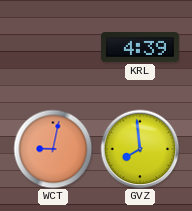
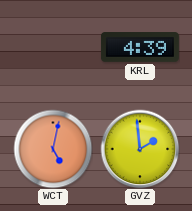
WCT: 9:02 -> 5:02
GVZ: 7:59 -> 1:59
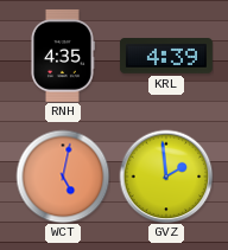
RNH: none -> 4:35
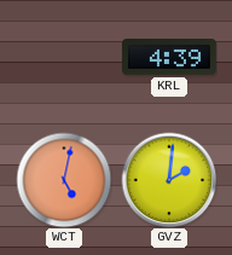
RNH: 4:35 -> none
GVZ: 1:59 -> 2:01
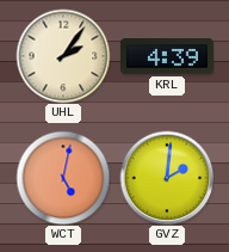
UHL: none -> 2:06
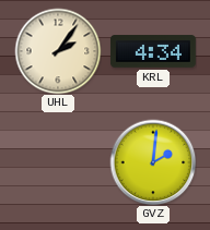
KRL: 4:39 -> 4:34
WCT: 5:02 -> none
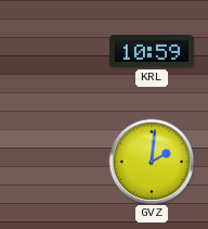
UHL: 2:06 -> none
KRL: 4:34 -> 10:59
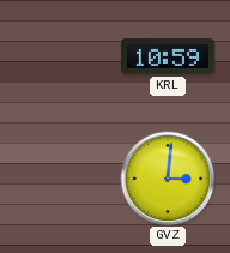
GVZ: 2:01 -> 3:01
